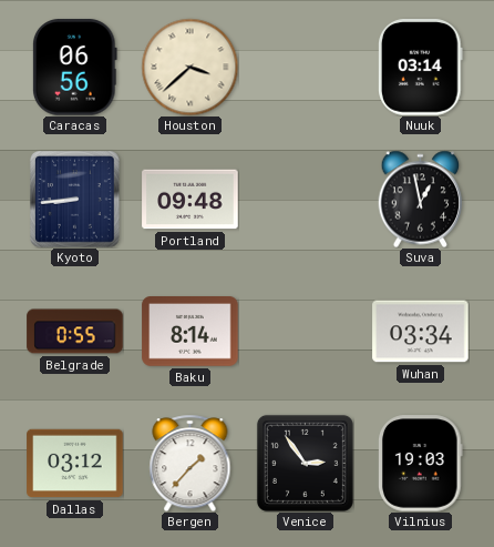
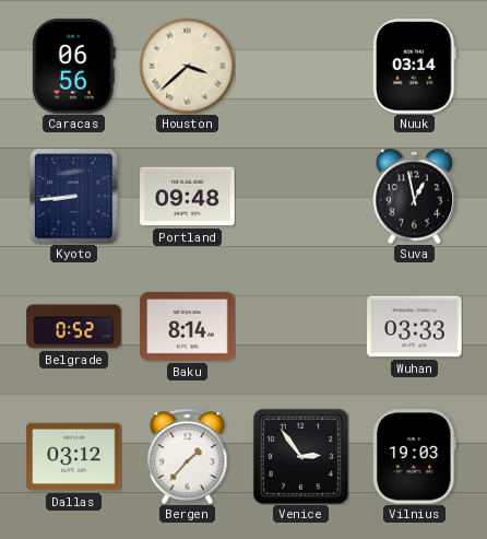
Belgrade: 0:55 -> 0:52
Wuhan: 03:34 -> 03:33
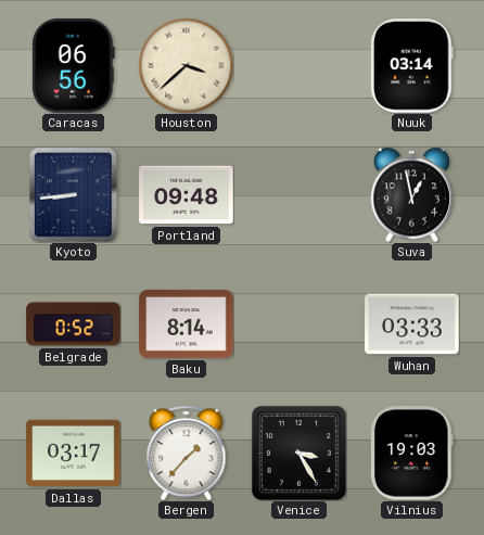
Dallas: 03:12 -> 03:17
Venice: 2:54 -> 3:25
